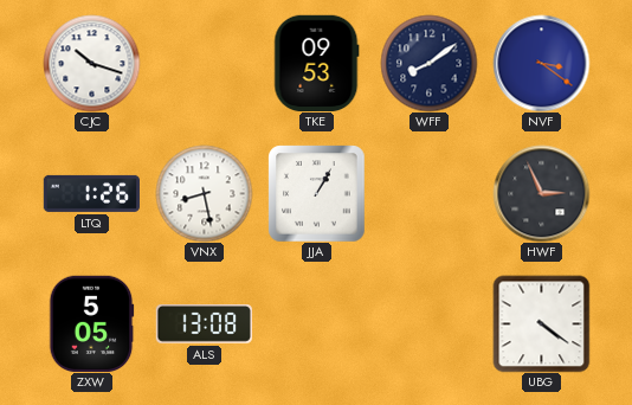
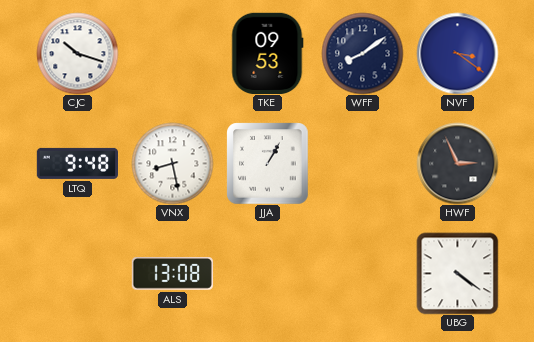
LTQ: 1:26 -> 9:48
ZXW: 5:05 -> none
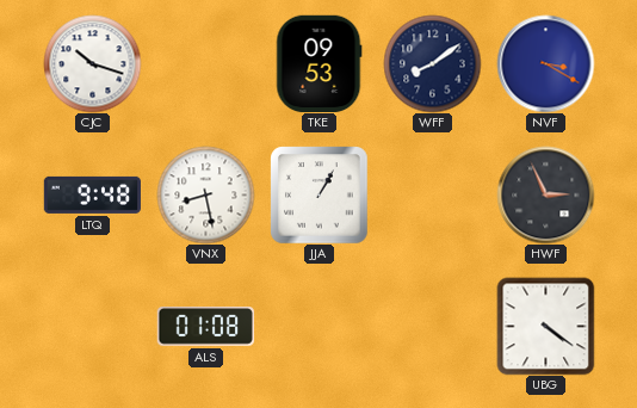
NVF: 3:21 -> 3:20
ALS: 13:08 -> 01:08
